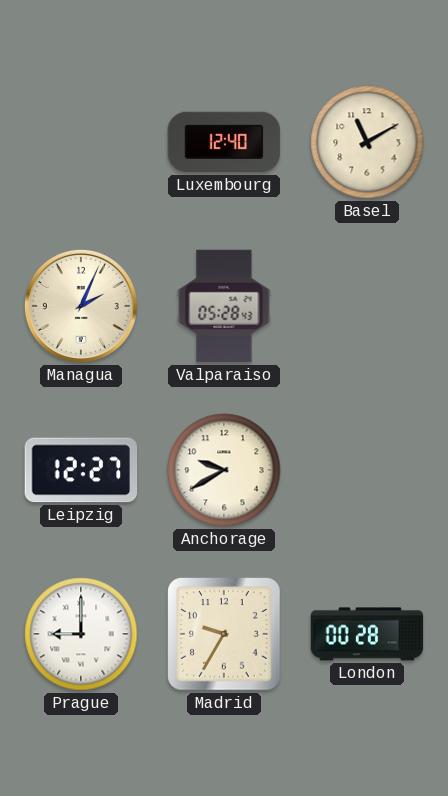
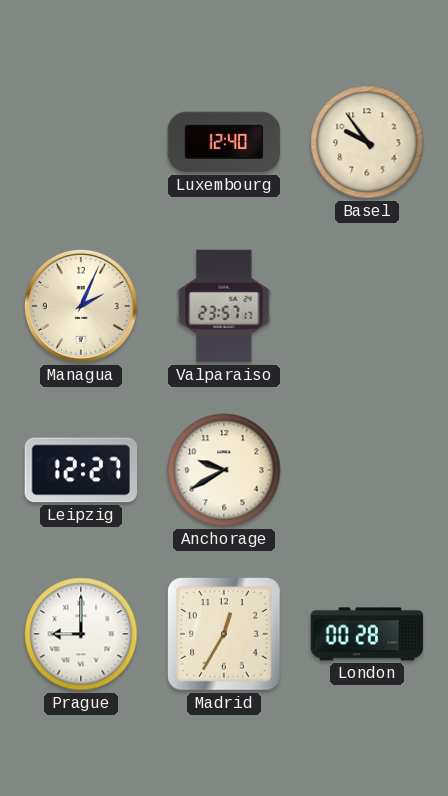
Basel: 11:10 -> 9:54
Valparaiso: 05:28 -> 23:57
Madrid: 9:35 -> 12:35
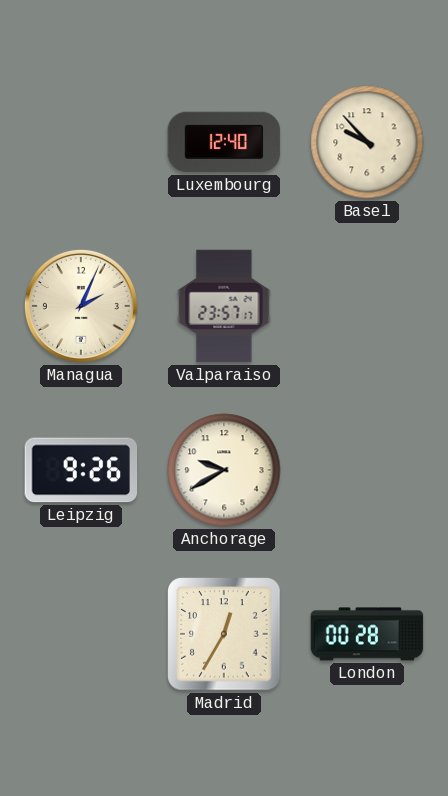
Basel: 9:54 -> 9:53
Leipzig: 12:27 -> 9:26
Prague: 9:00 -> none
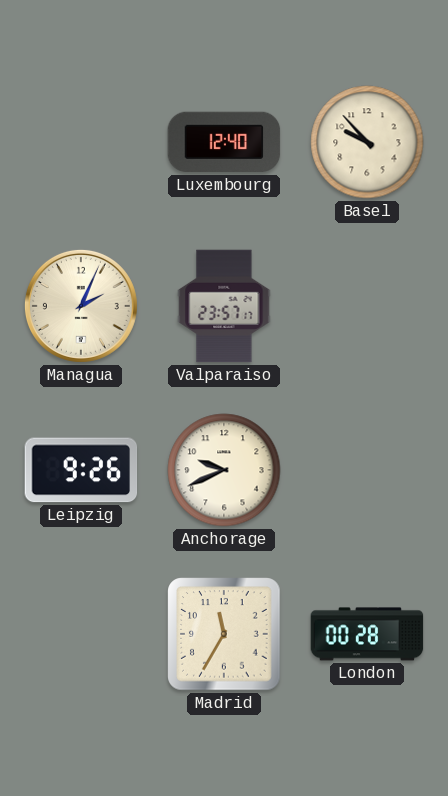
Anchorage: 9:40 -> 9:41
Madrid: 12:35 -> 11:35
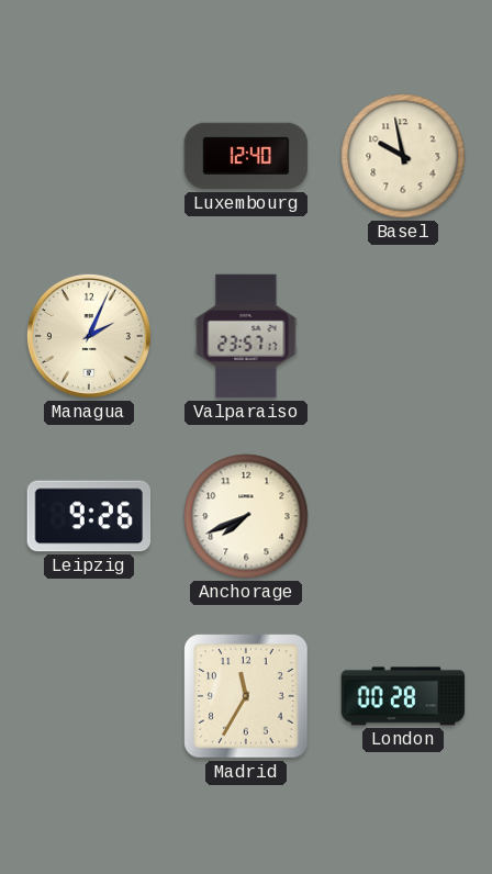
Basel: 9:53 -> 9:58
Anchorage: 9:41 -> 7:41
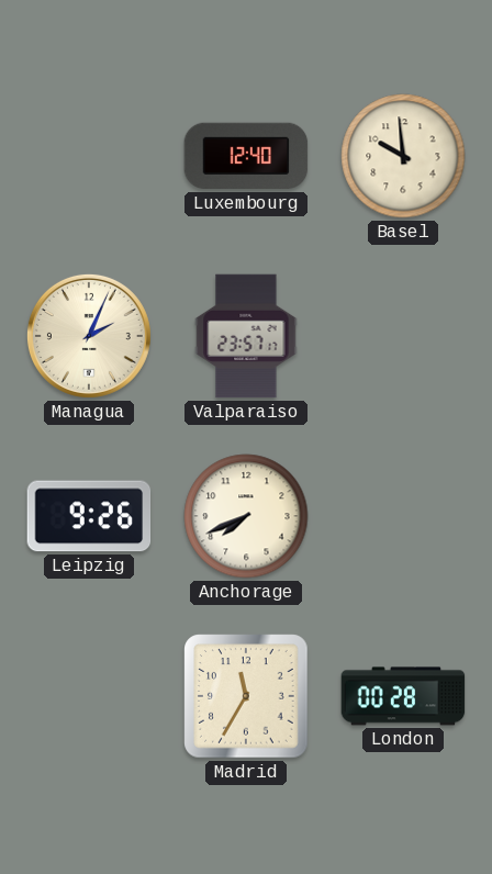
Basel: 9:58 -> 9:59
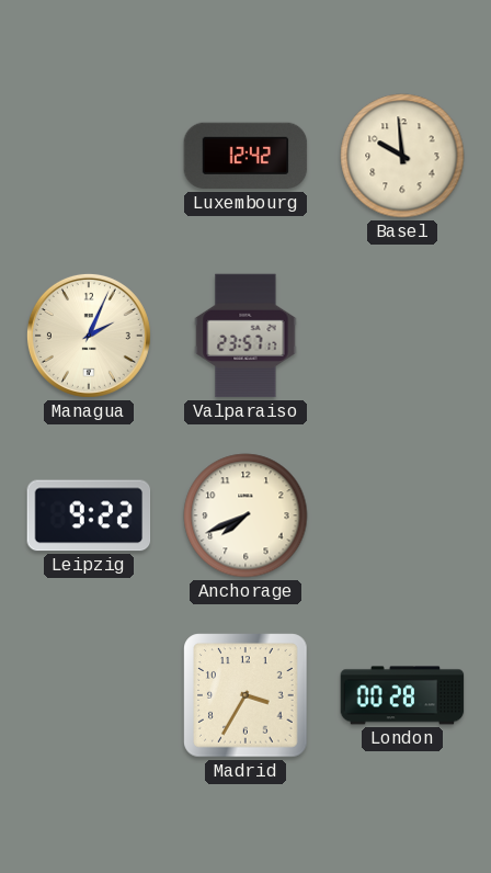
Luxembourg: 12:40 -> 12:42
Leipzig: 9:26 -> 9:22
Madrid: 11:35 -> 3:35
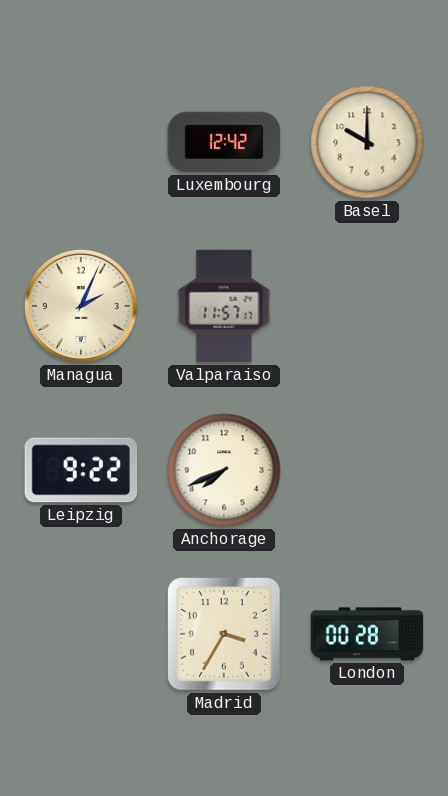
Basel: 9:59 -> 10:00
Valparaiso: 23:57 -> 11:57
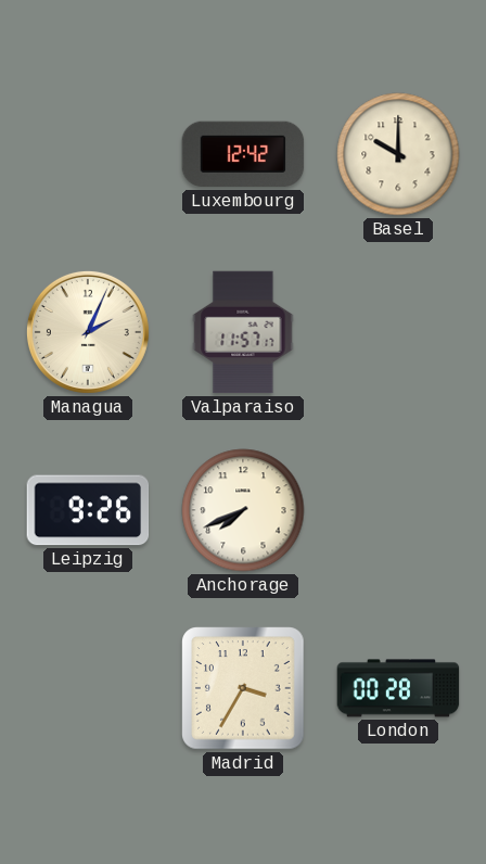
Leipzig: 9:22 -> 9:26
